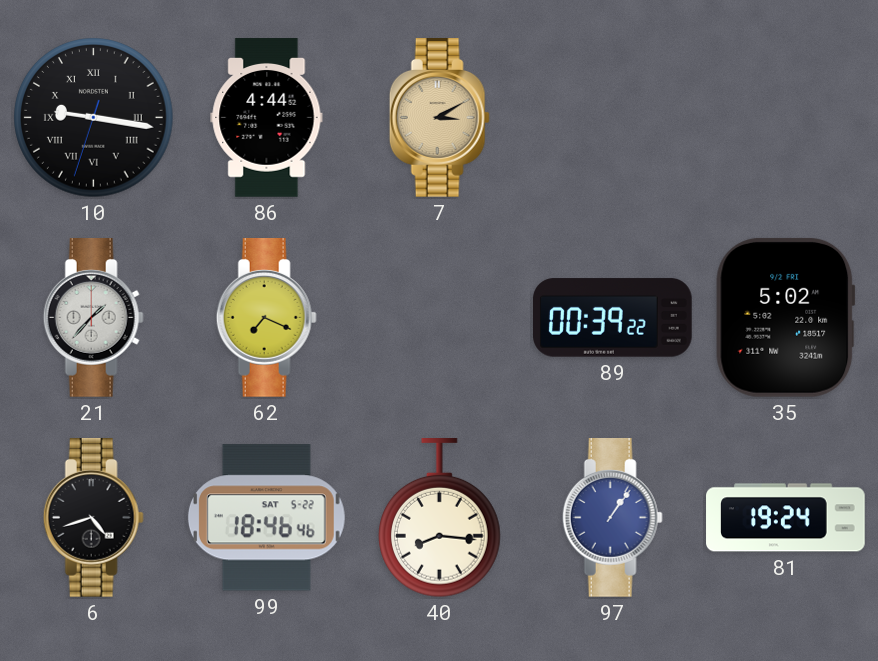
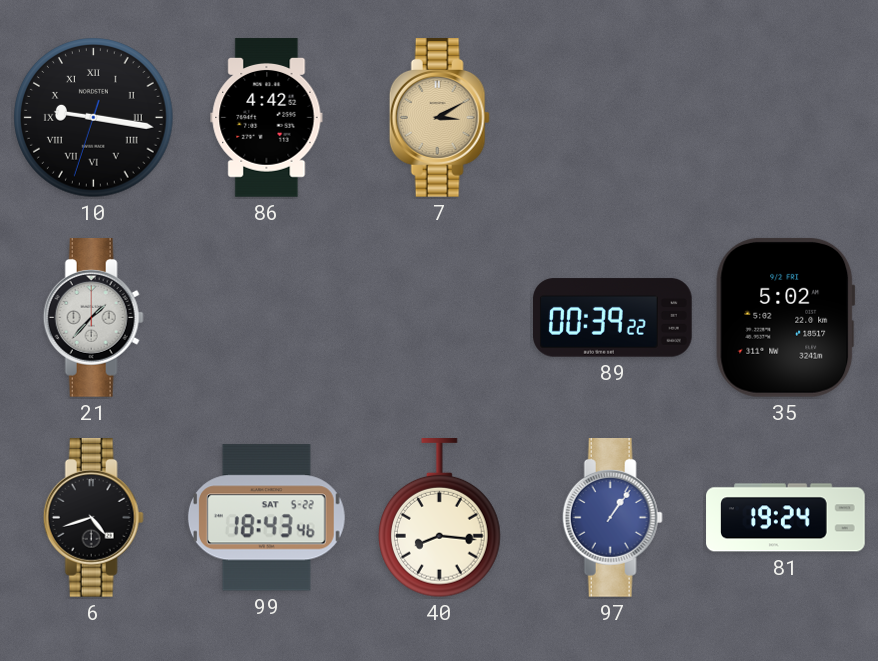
86: 4:44 -> 4:42
62: 7:19 -> none
99: 18:46 -> 18:43
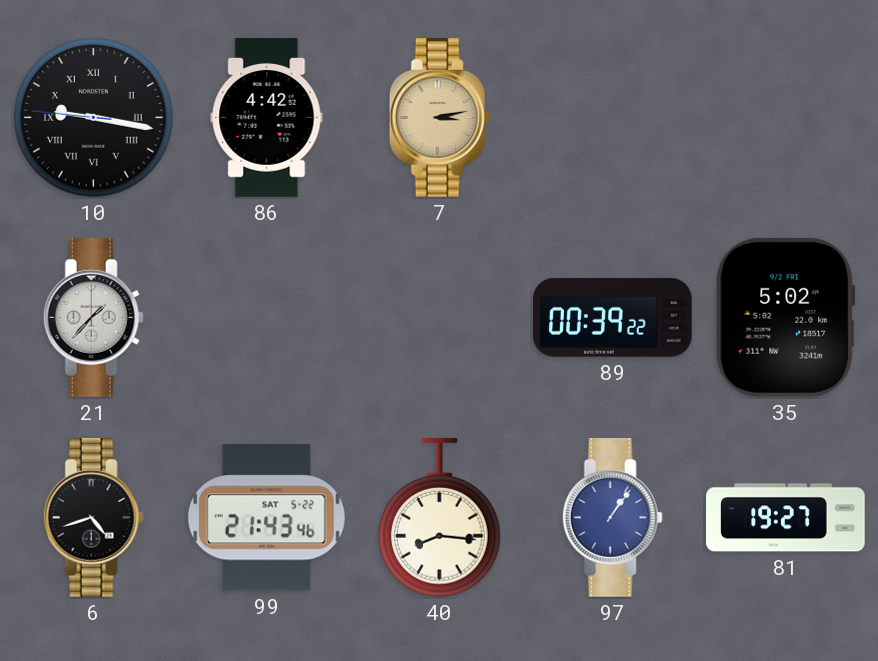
10: 9:16:33 -> 9:16:46
7: 3:10 -> 3:13
99: 18:43 -> 21:43
81: 19:24 -> 19:27
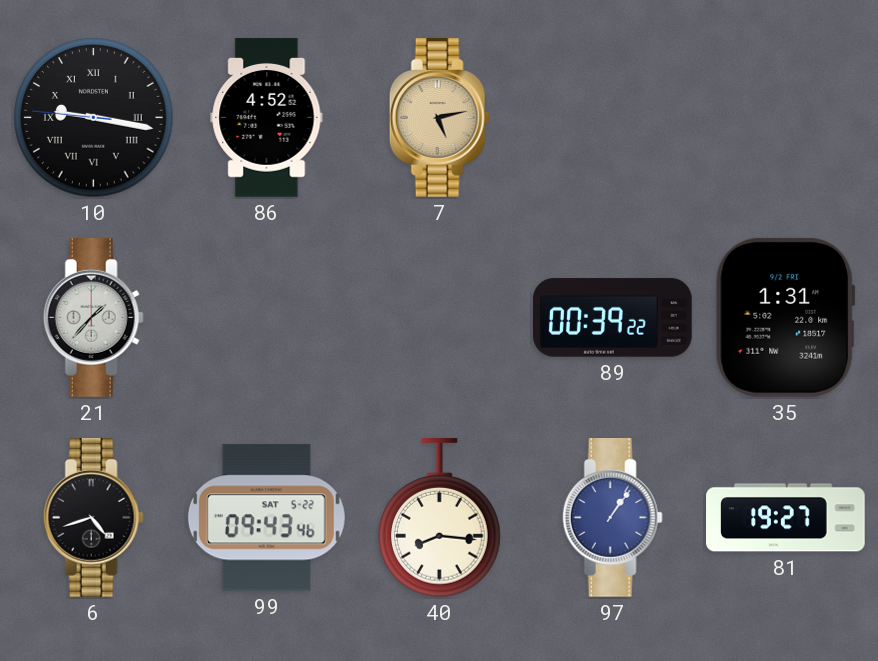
86: 4:42 -> 4:52
7: 3:13 -> 5:13
35: 5:02 -> 1:31
99: 21:43 -> 09:43
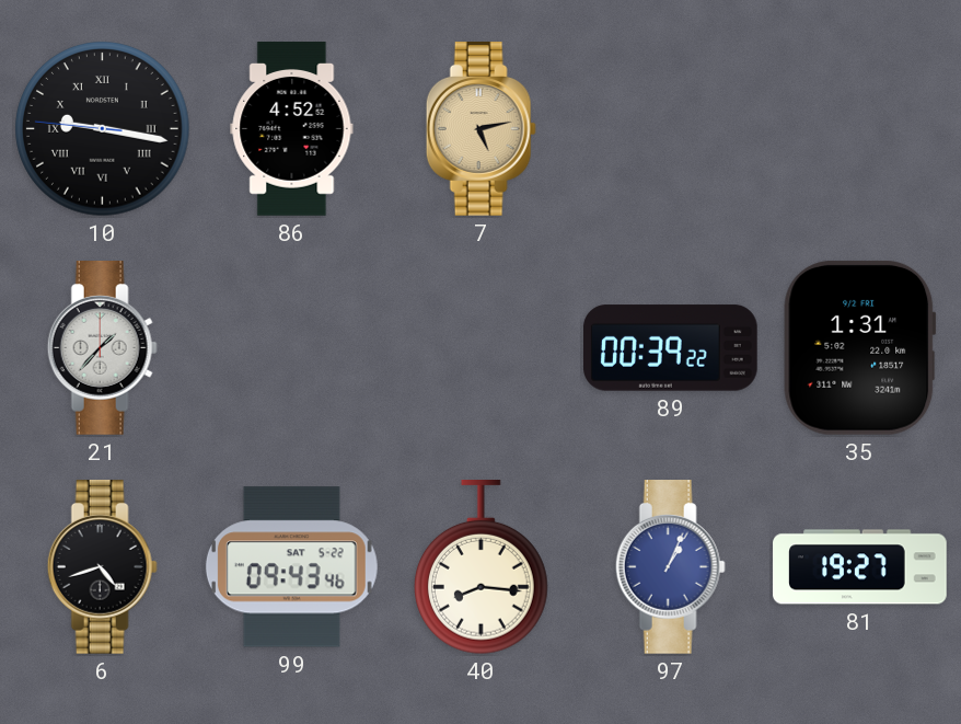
97: 1:06 -> 1:04
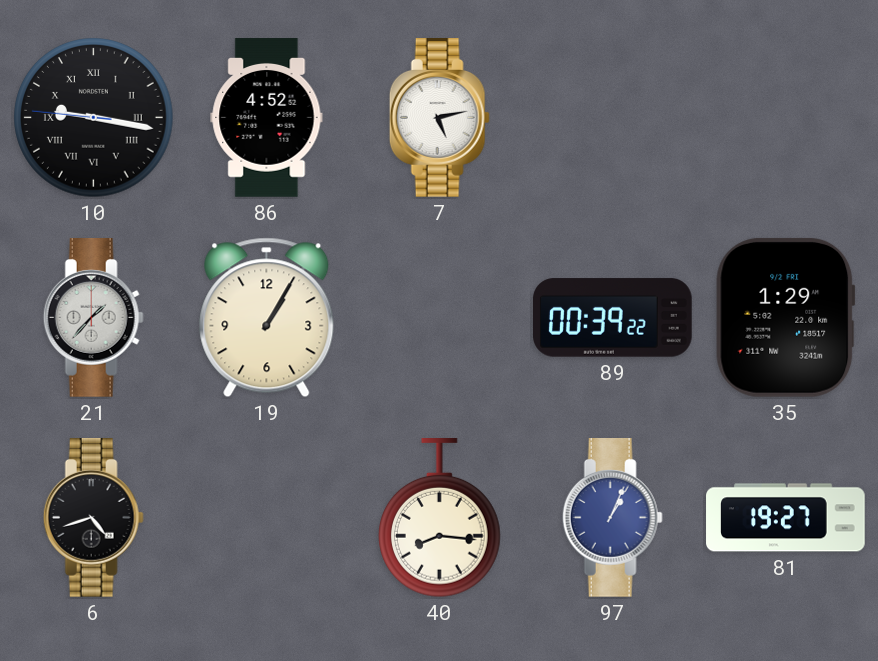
7 dial: champagne -> white
19: none -> 1:05
35: 1:31 -> 1:29
99: 09:43 -> none
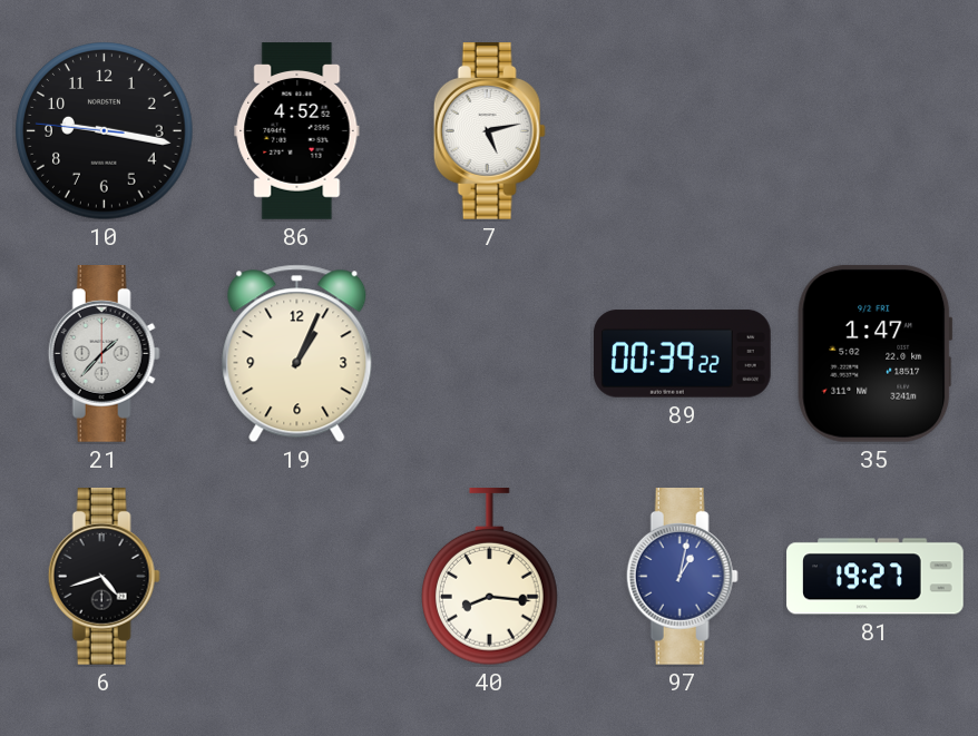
10 numerals: Roman -> Arabic
19: 1:05 -> 1:04
35: 1:29 -> 1:47
97: 1:04 -> 1:02
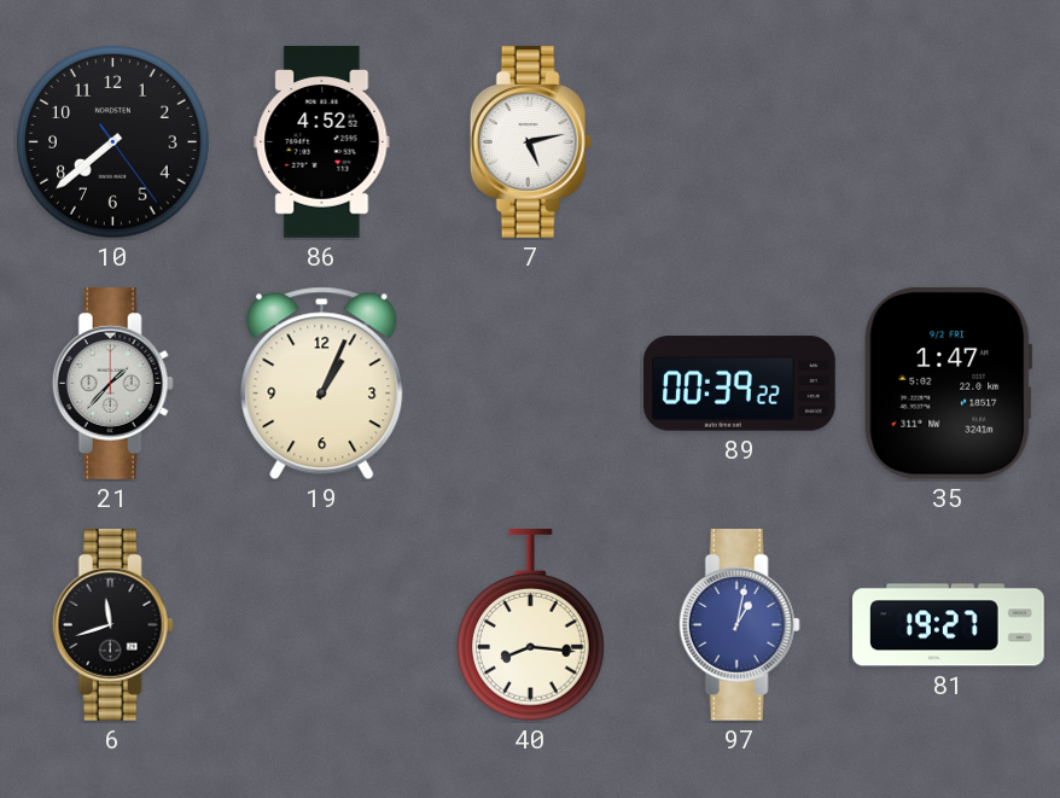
10: 9:16 -> 7:38
6: 4:42 -> 11:42
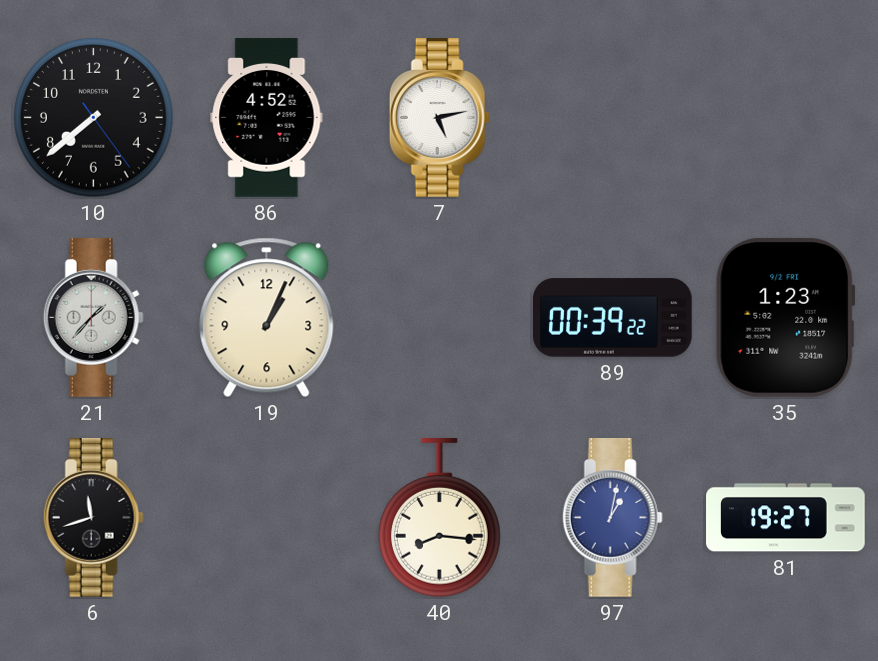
35: 1:47 -> 1:23
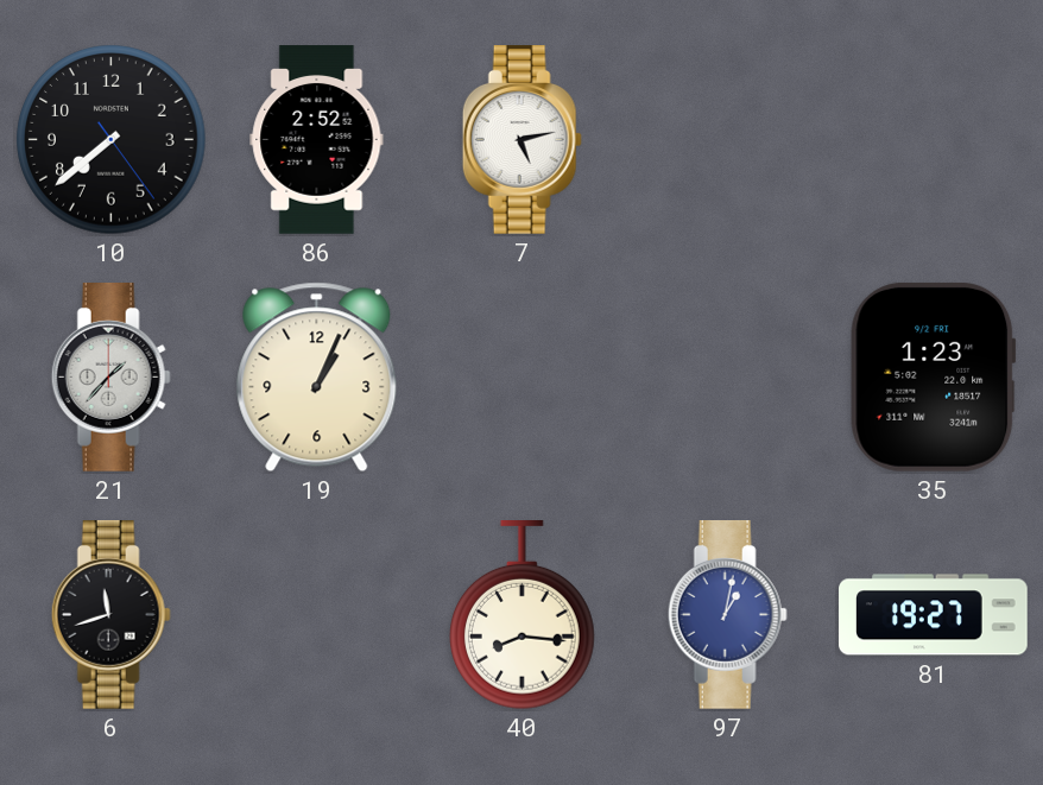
86: 4:52 -> 2:52
89: 00:39 -> none
